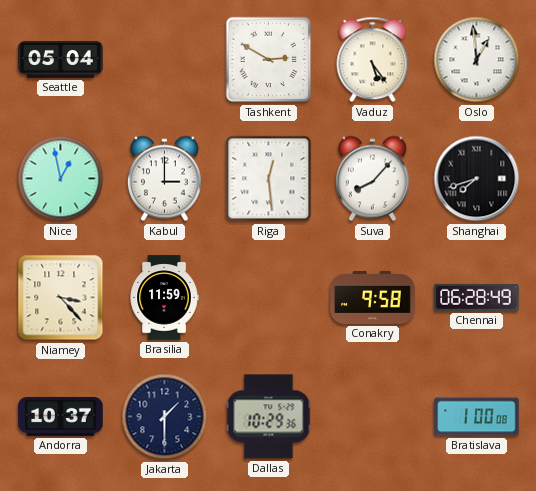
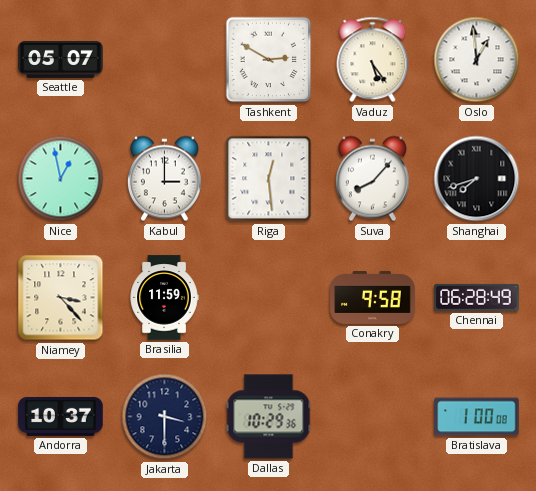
Seattle: 05:04 -> 05:07
Jakarta: 1:30 -> 3:30
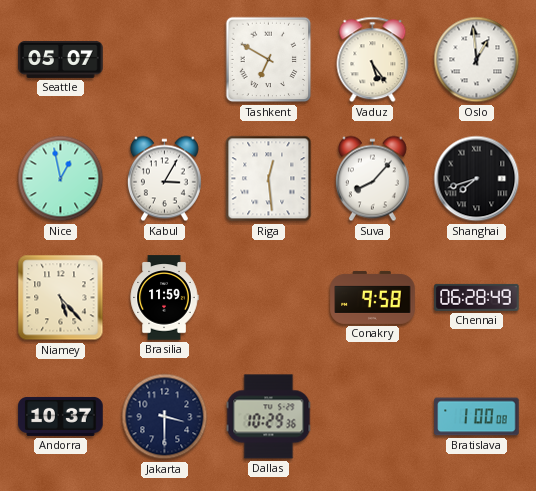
Tashkent: 2:50 -> 6:50
Kabul: 3:00 -> 3:05
Niamey: 3:23 -> 5:23
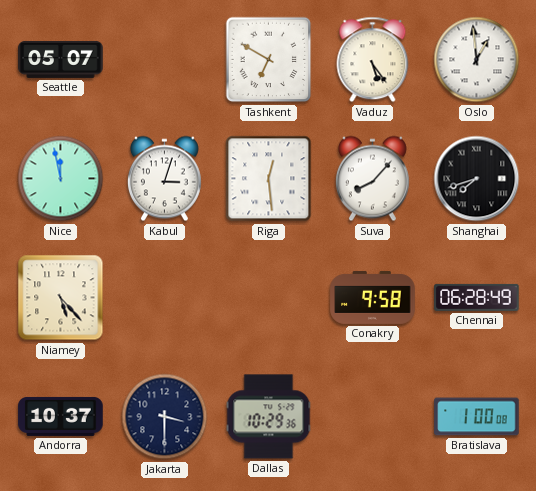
Nice: 12:58 -> 11:58
Kabul: 3:05 -> 3:03
Brasilia: 11:59 -> none
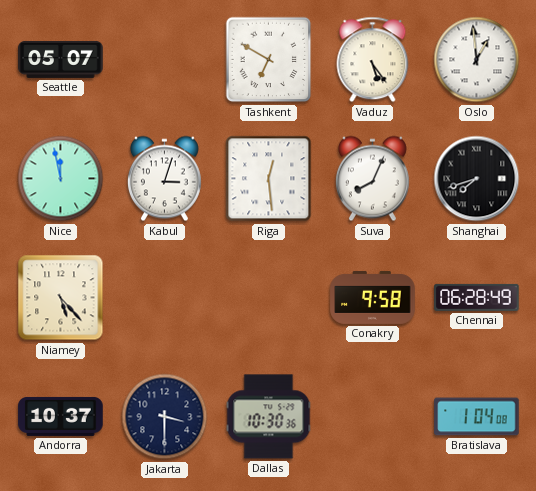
Suva: 8:07 -> 8:04
Dallas: 10:29 -> 10:30
Bratislava: 1:00 -> 1:04
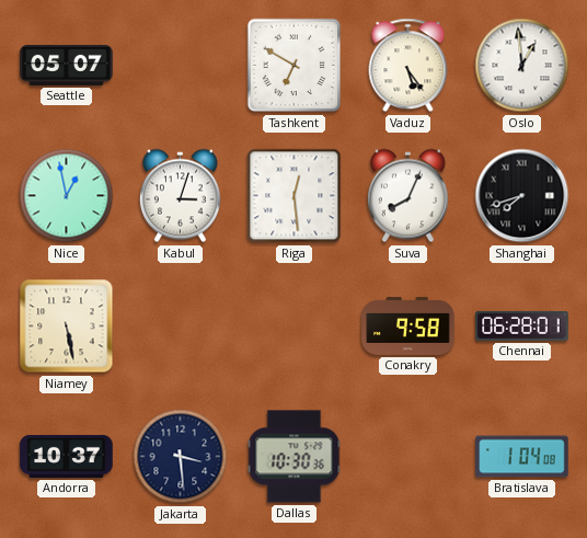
Nice: 11:58 -> 12:58
Niamey: 5:23 -> 5:28
Chennai: 06:28:49 -> 06:28:01
Jakarta: 3:30 -> 3:29
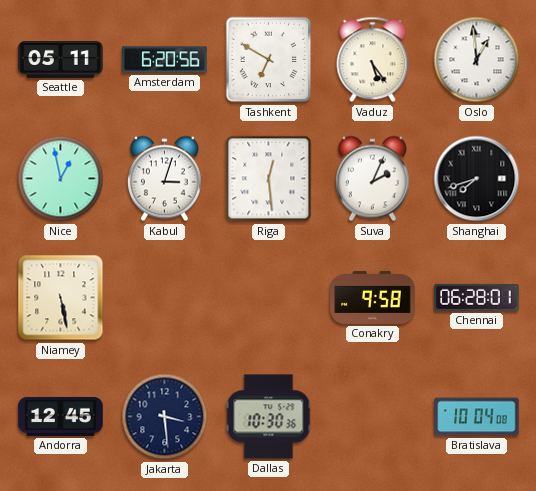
Seattle: 05:07 -> 05:11
Amsterdam: none -> 6:20
Suva: 8:04 -> 2:04
Andorra: 10:37 -> 12:45
Bratislava: 1:04 -> 10:04
